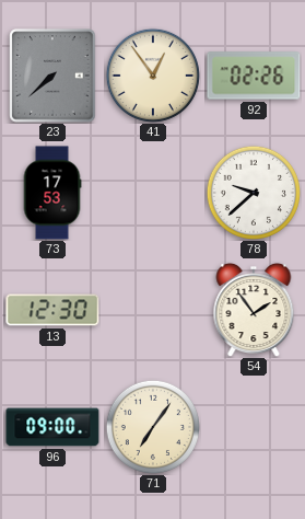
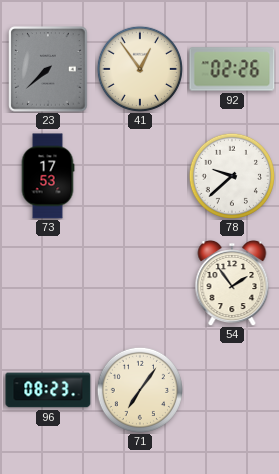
13: 12:30 -> none
96: 09:00 -> 08:23
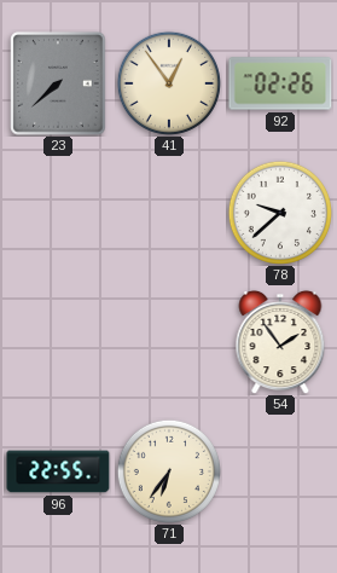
73: 17:53 -> none
96: 08:23 -> 22:55
71: 7:06 -> 6:36
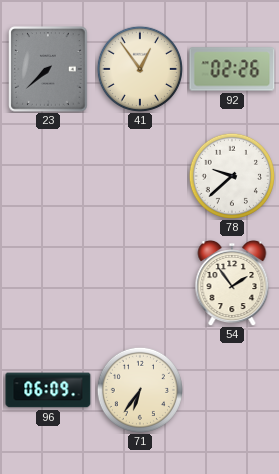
96: 22:55 -> 06:09
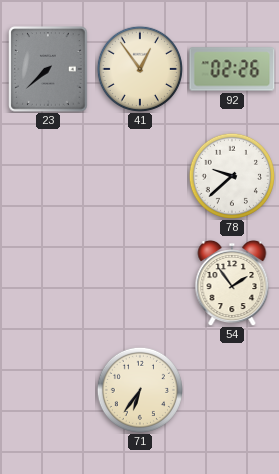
96: 06:09 -> none
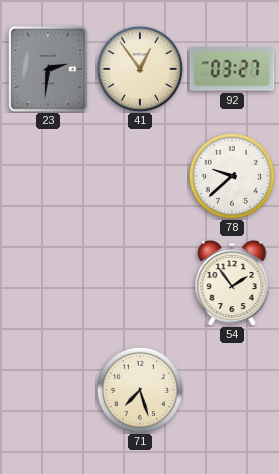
23: 7:38 -> 2:31
92: 02:26 -> 03:27
71: 6:36 -> 7:27
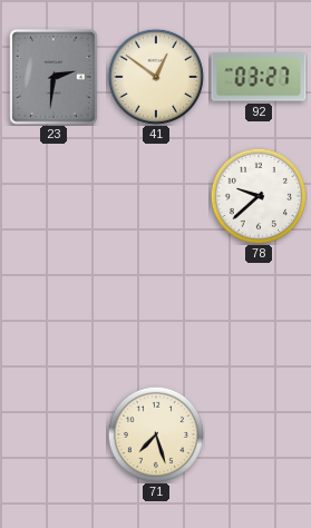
41: 12:54 -> 12:51
54: 1:54 -> none
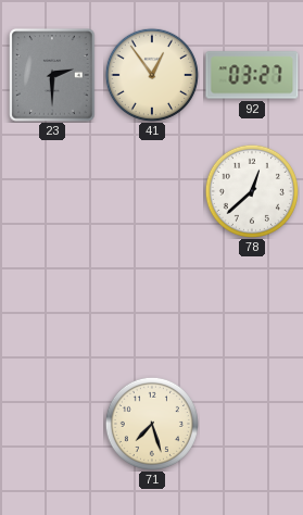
23: 2:31 -> 2:30
41: 12:51 -> 12:54
78: 9:38 -> 12:38
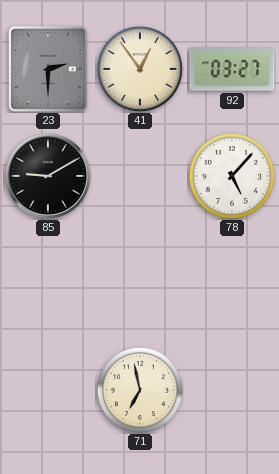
85: none -> 9:10
78: 12:38 -> 5:07
71: 7:27 -> 6:58
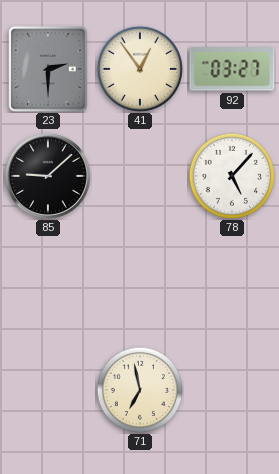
85: 9:10 -> 9:08
